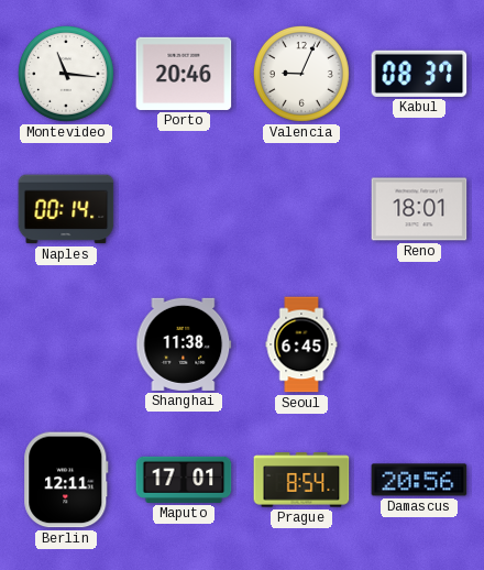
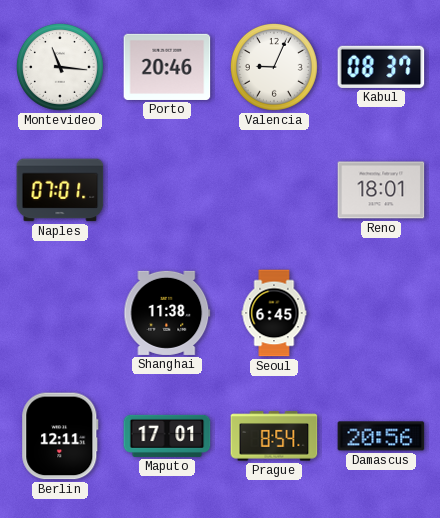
Naples: 00:14 -> 07:01
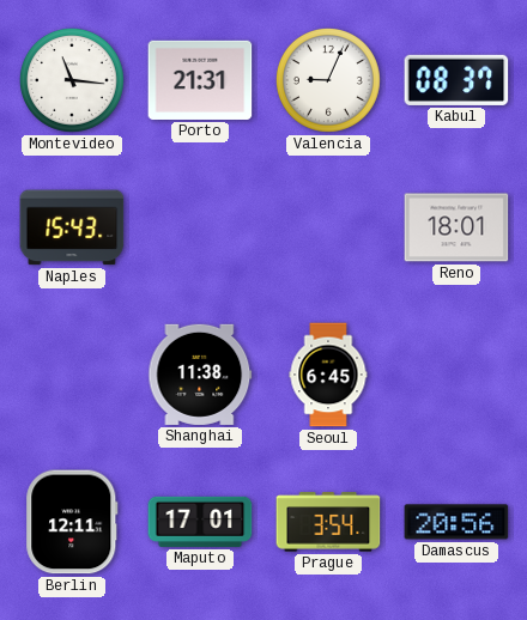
Porto: 20:46 -> 21:31
Naples: 07:01 -> 15:43
Prague: 8:54 -> 3:54
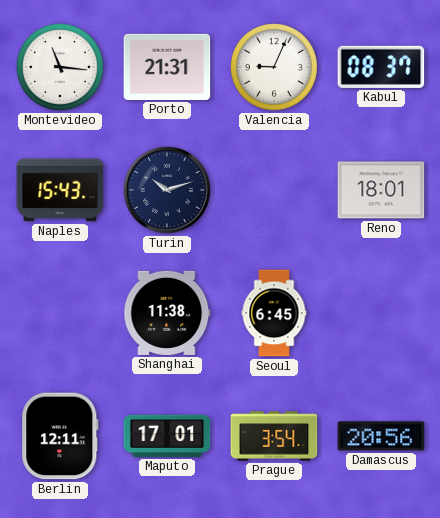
Turin: none -> 10:12
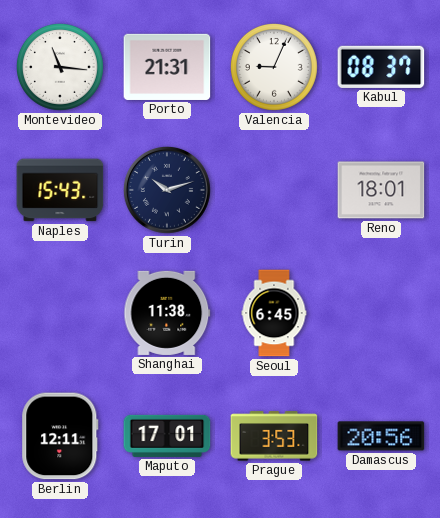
Prague: 3:54 -> 3:53
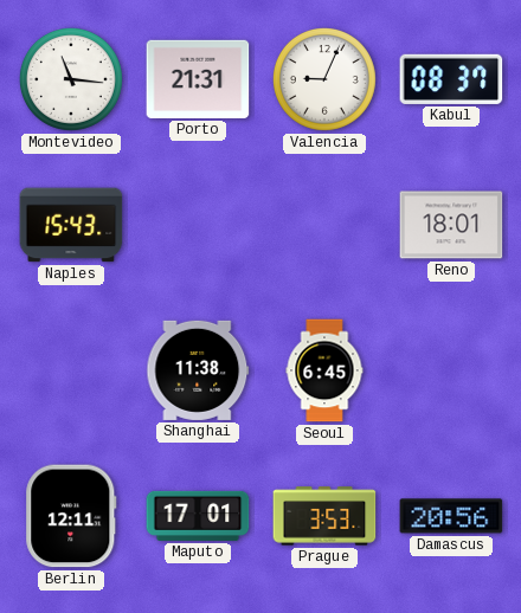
Turin: 10:12 -> none
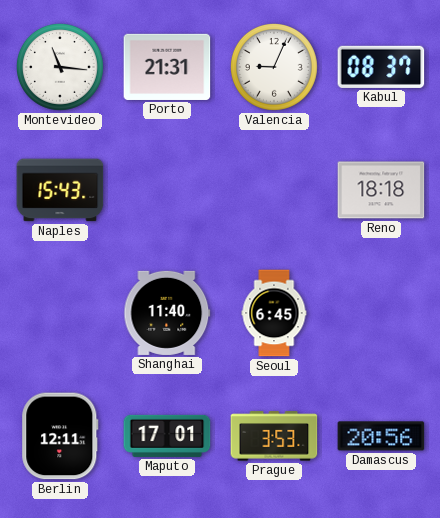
Reno: 18:01 -> 18:18
Shanghai: 11:38 -> 11:40
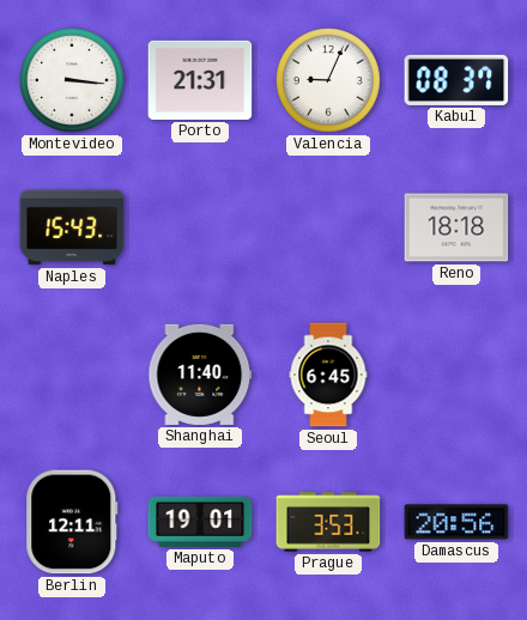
Montevideo: 11:16 -> 3:16
Maputo: 17:01 -> 19:01
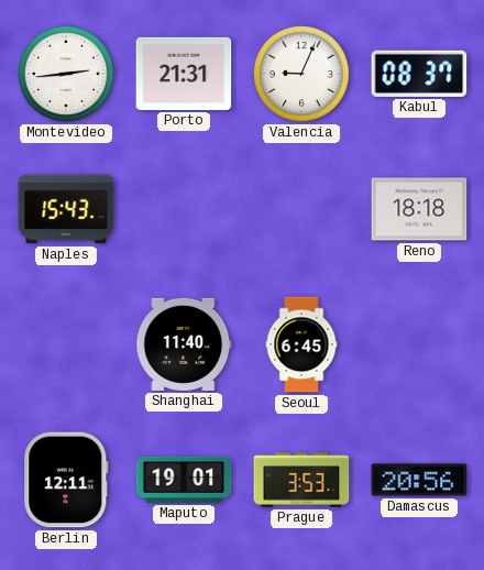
Montevideo: 3:16 -> 2:44
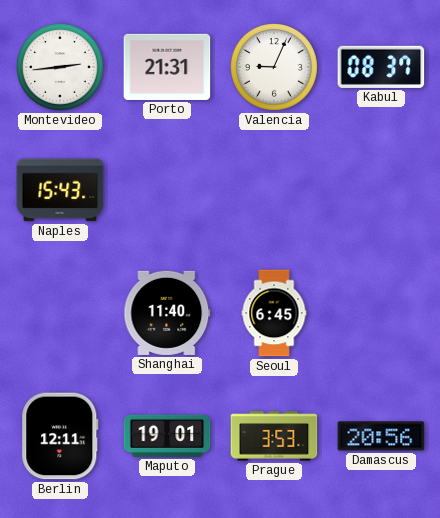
Reno: 18:18 -> none
